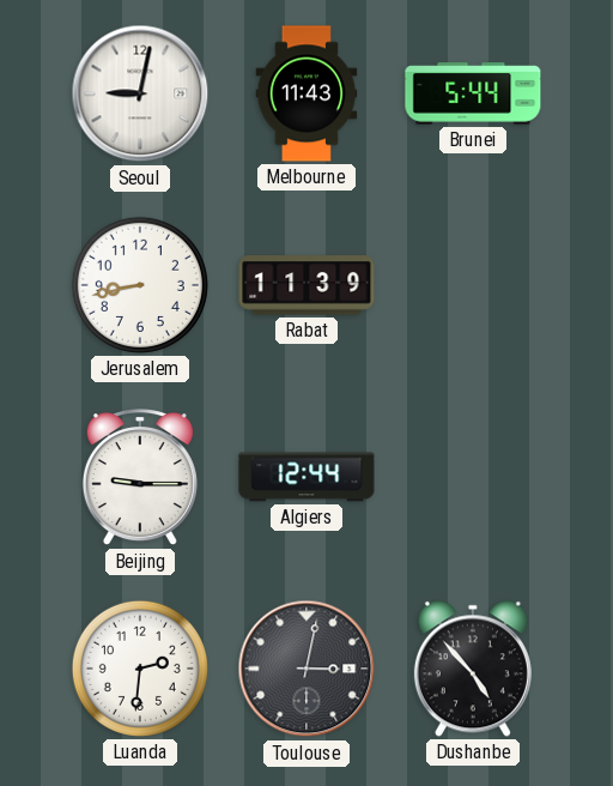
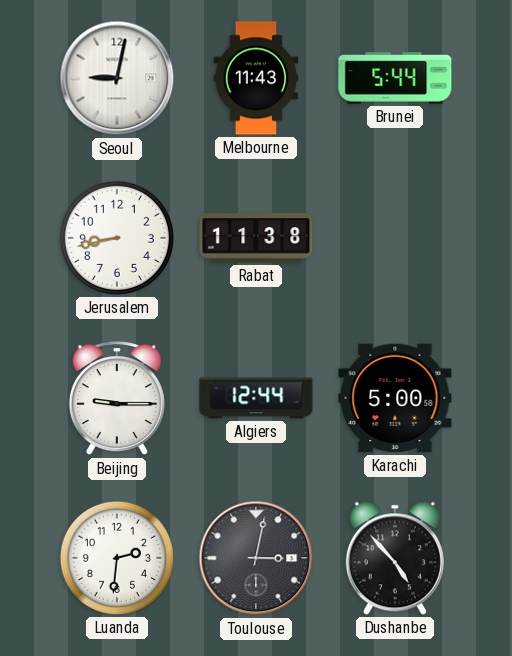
Rabat: 11:39 -> 11:38
Karachi: none -> 5:00
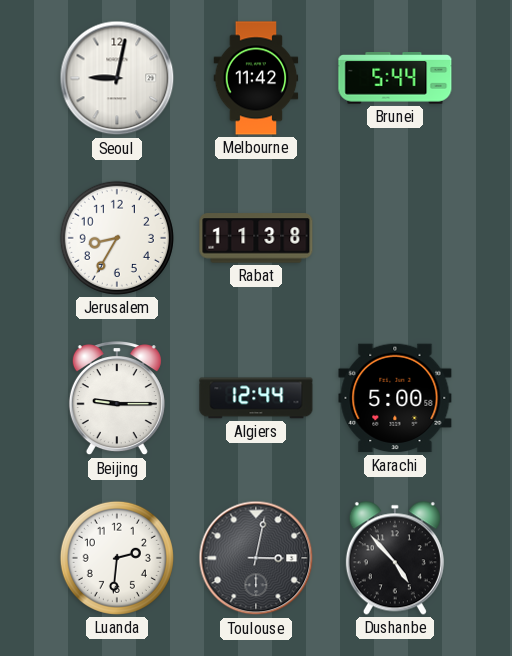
Melbourne: 11:43 -> 11:42
Jerusalem: 8:43 -> 8:35
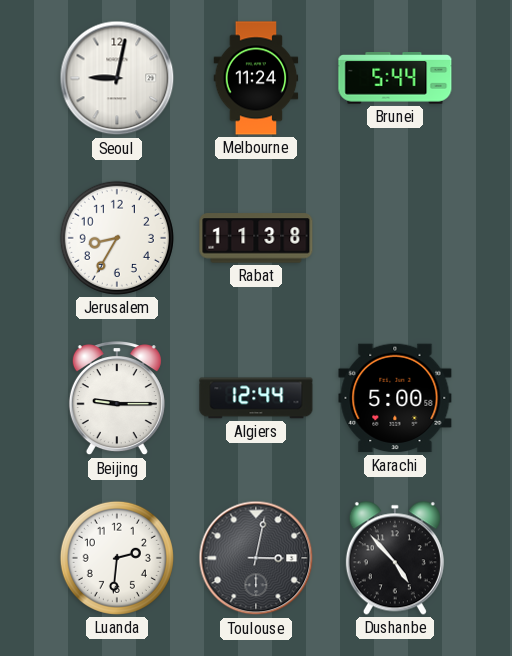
Melbourne: 11:42 -> 11:24
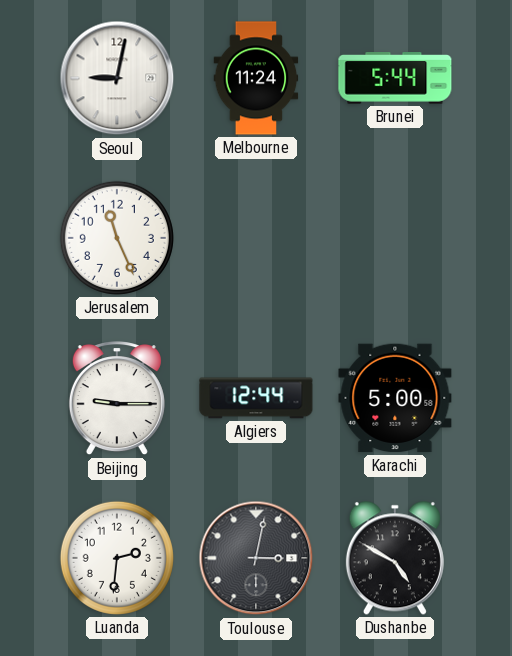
Jerusalem: 8:35 -> 11:26
Rabat: 11:38 -> none
Dushanbe: 4:53 -> 4:50
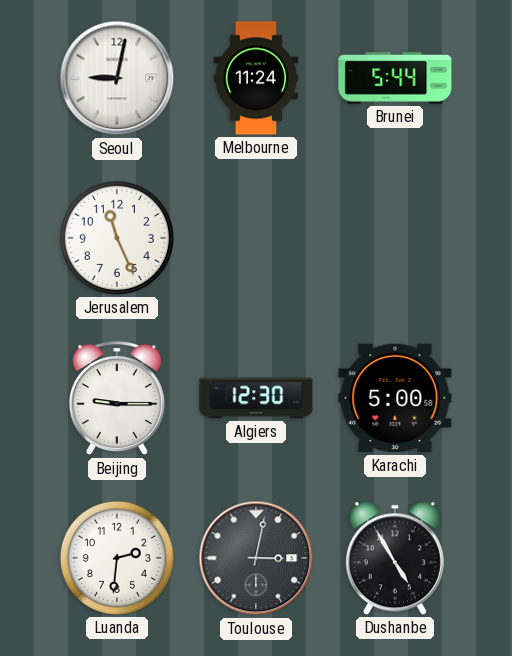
Algiers: 12:44 -> 12:30
Dushanbe: 4:50 -> 4:55
